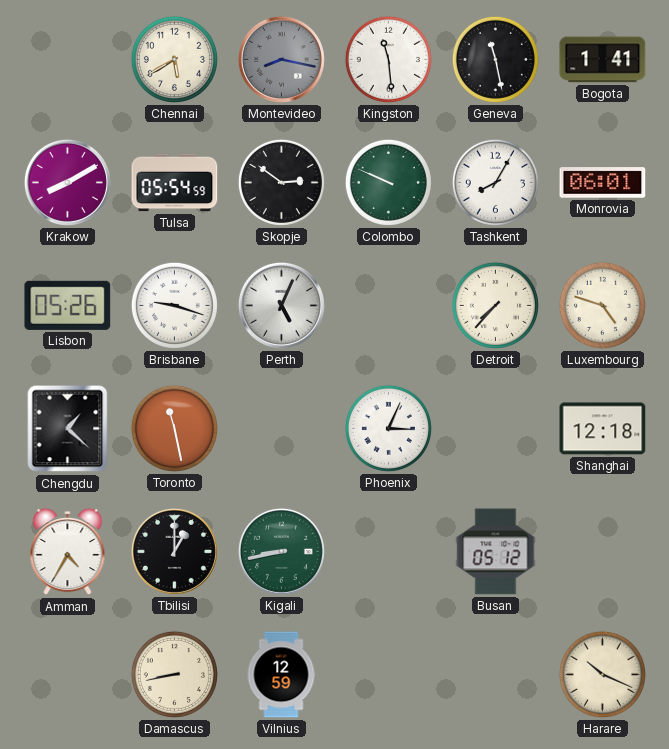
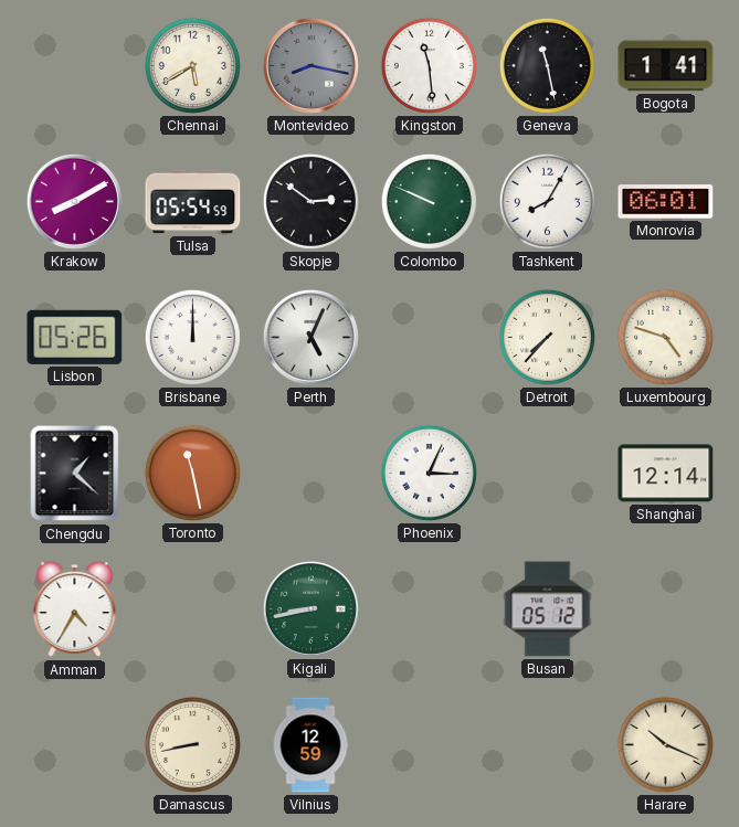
Brisbane: 9:18 -> 12:00
Shanghai: 12:18 -> 12:14
Tbilisi: 1:00 -> none
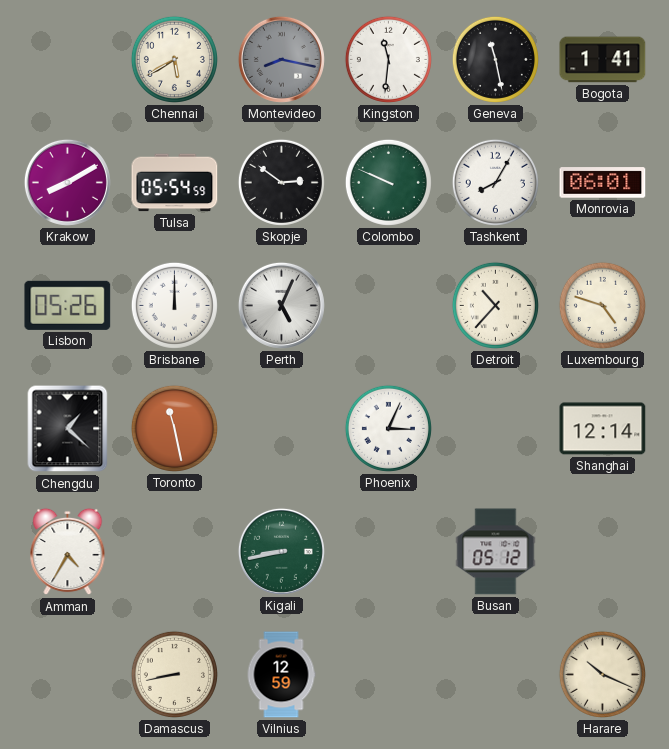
Kingston: 11:29 -> 11:31
Detroit: 7:37 -> 10:37
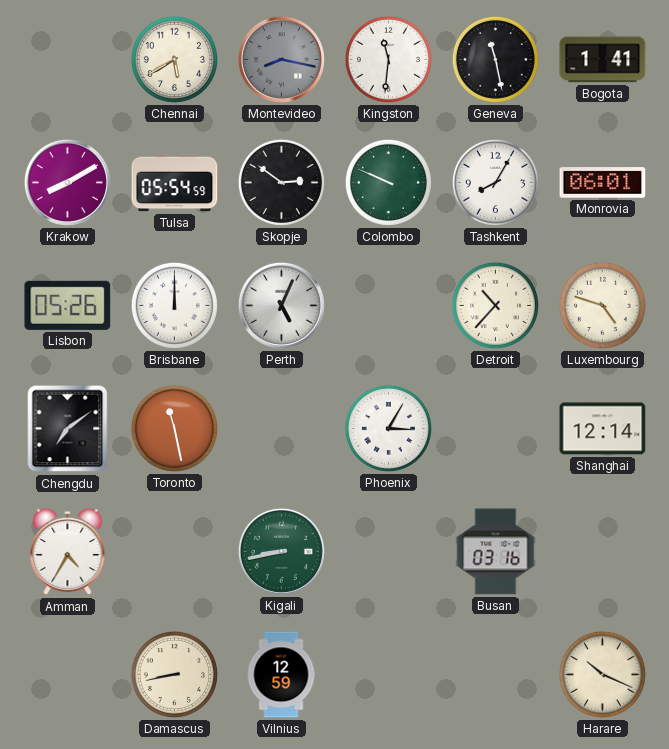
Chengdu: 1:22 -> 7:09
Phoenix: 3:04 -> 3:05
Busan: 05:12 -> 03:16
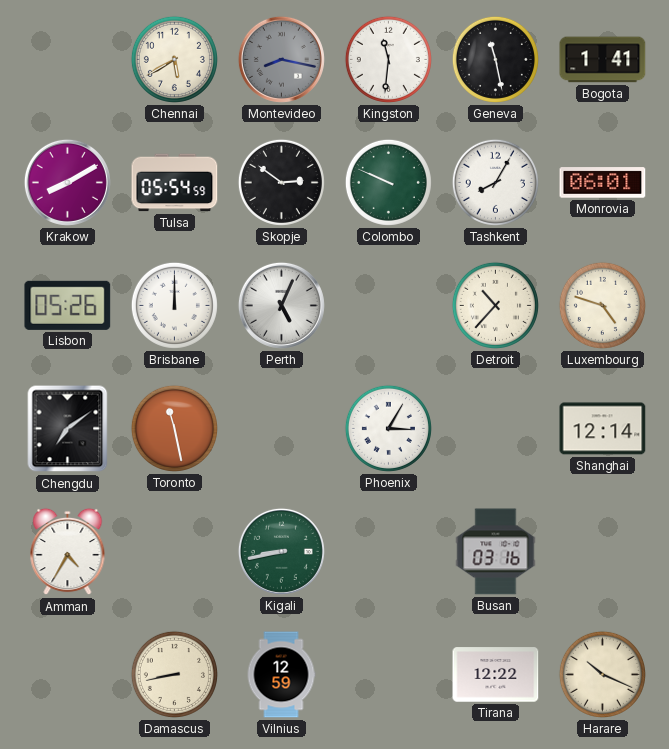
Tirana: none -> 12:22
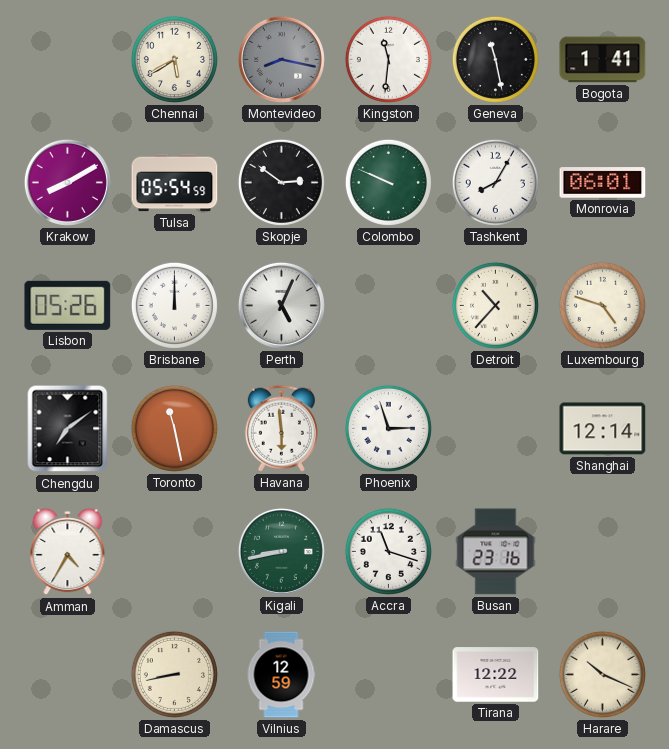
Havana: none -> 5:59
Phoenix: 3:05 -> 2:57
Accra: none -> 11:18
Busan: 03:16 -> 23:16
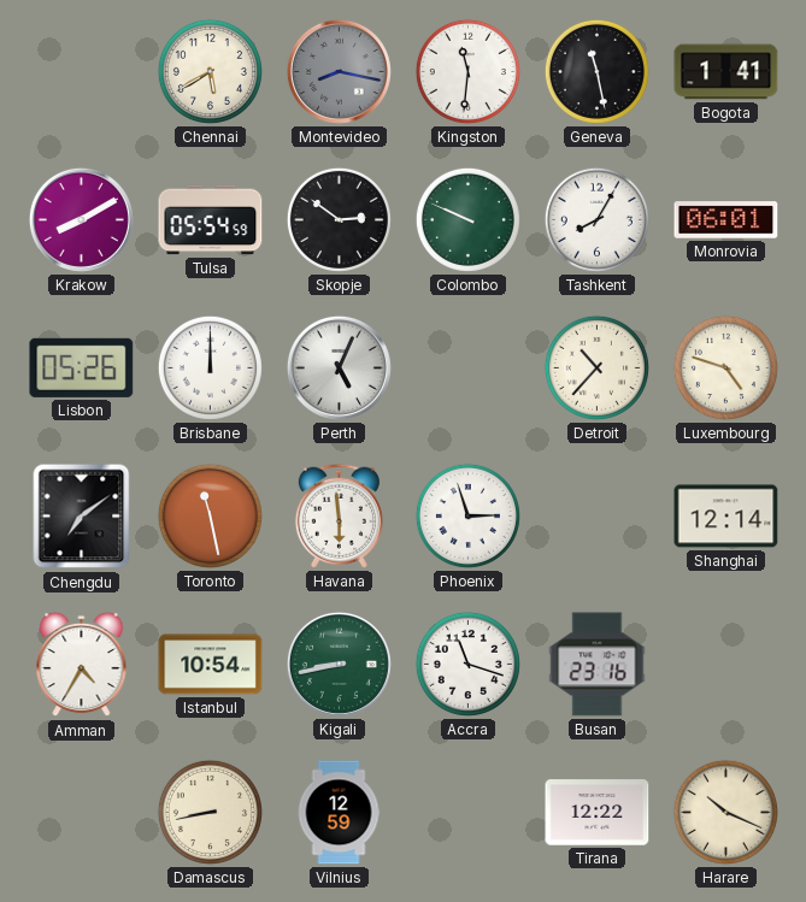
Istanbul: none -> 10:54
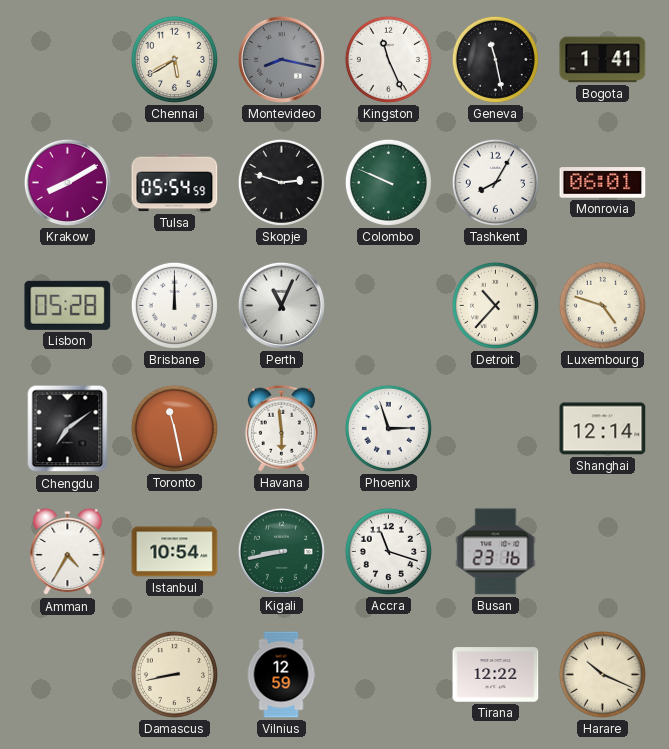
Kingston: 11:31 -> 11:26
Skopje: 2:51 -> 2:48
Lisbon: 05:26 -> 05:28
Perth: 5:04 -> 11:04
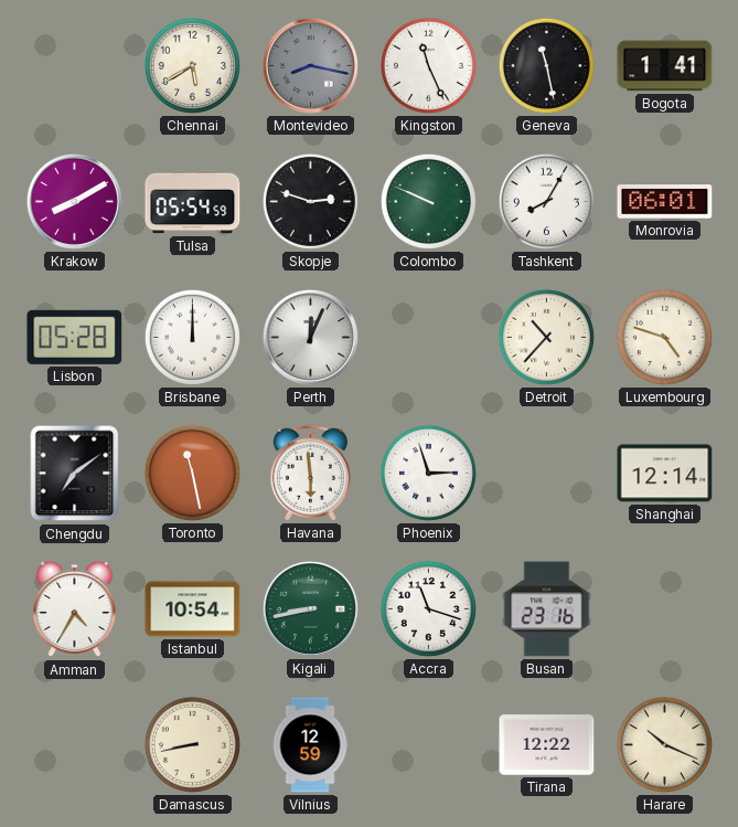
Perth: 11:04 -> 12:04
